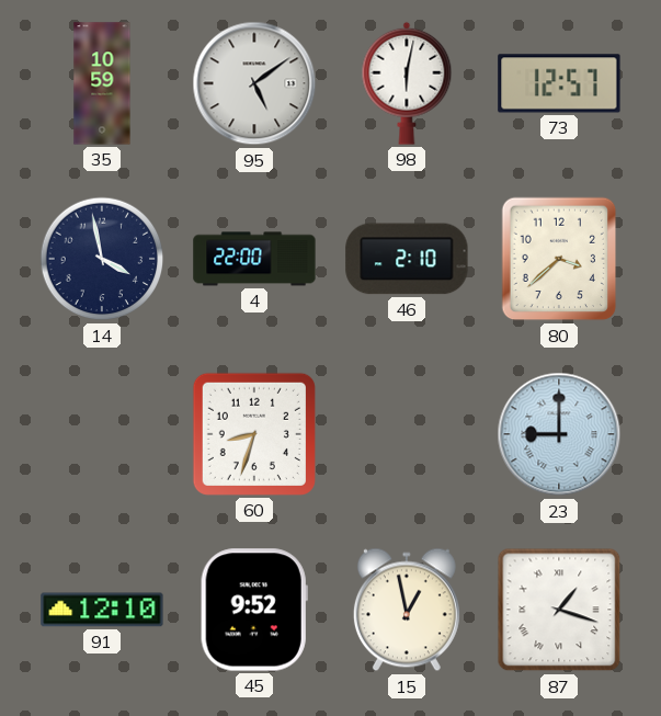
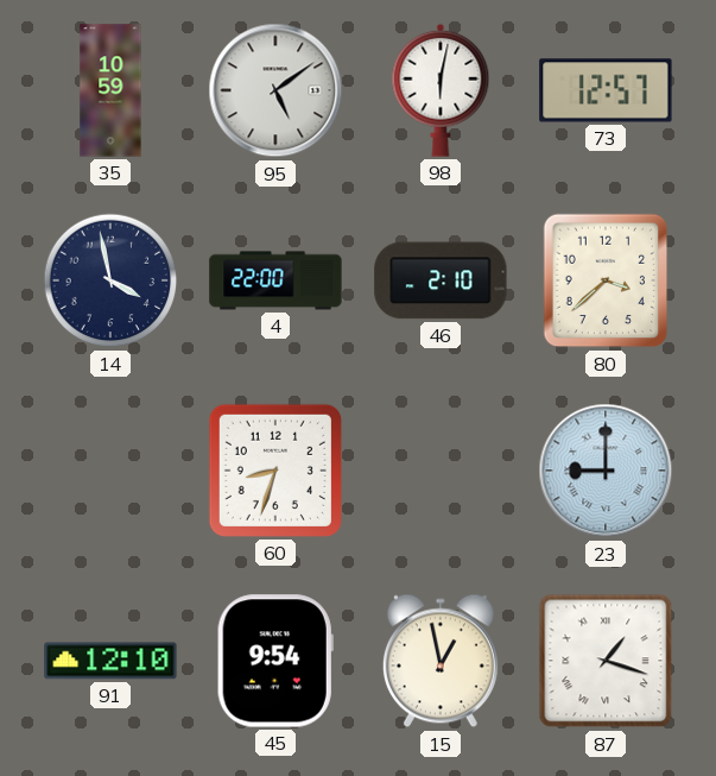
45: 9:52 -> 9:54
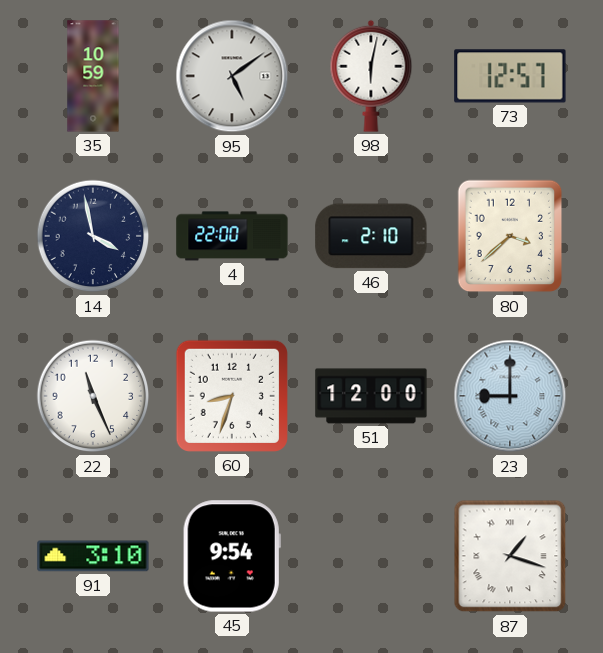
22: none -> 11:26
51: none -> 12:00
91: 12:10 -> 3:10
15: 12:58 -> none
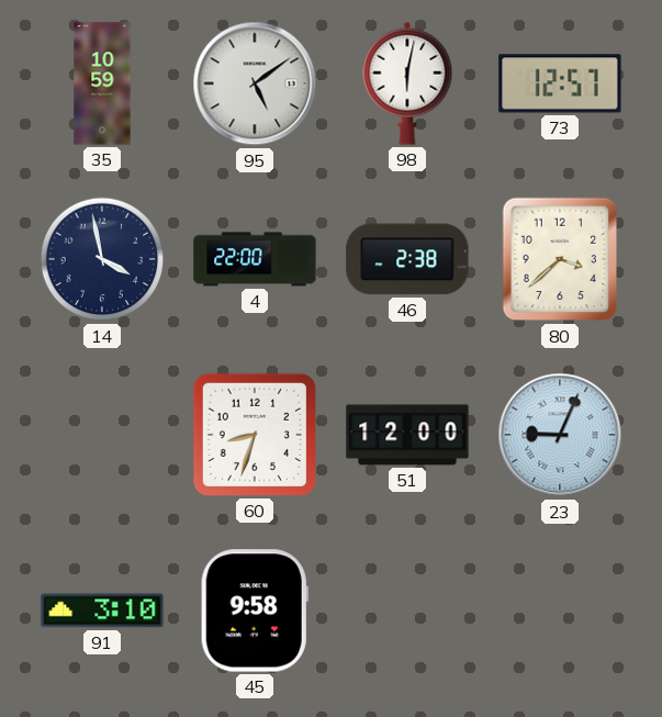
46: 2:10 -> 2:38
22: 11:26 -> none
23: 9:00 -> 9:04
45: 9:54 -> 9:58
87: 1:18 -> none
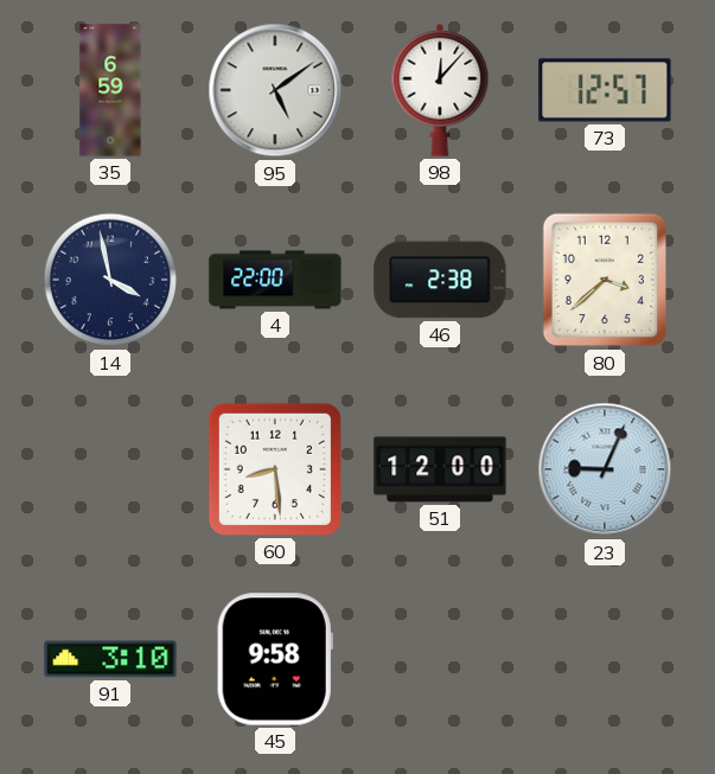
35: 10:59 -> 6:59
98: 6:02 -> 12:07
60: 8:33 -> 8:29
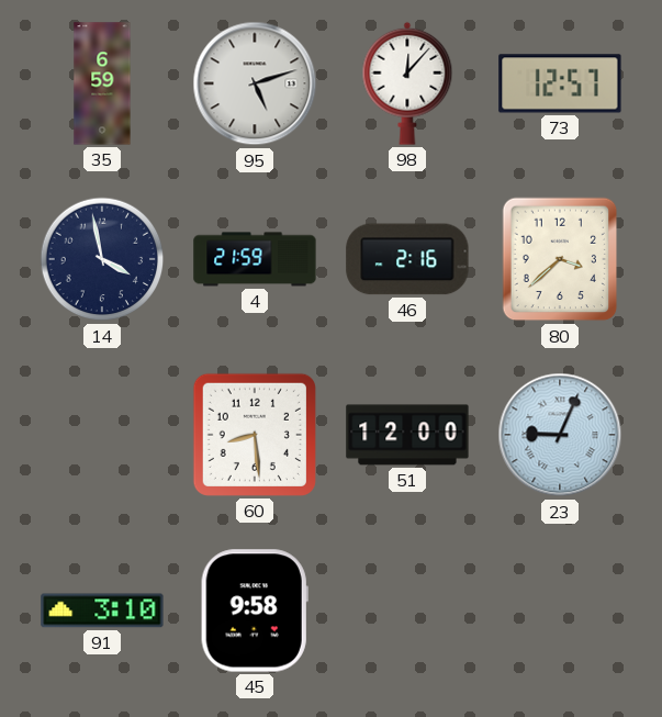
95: 5:09 -> 5:12
4: 22:00 -> 21:59
46: 2:38 -> 2:16
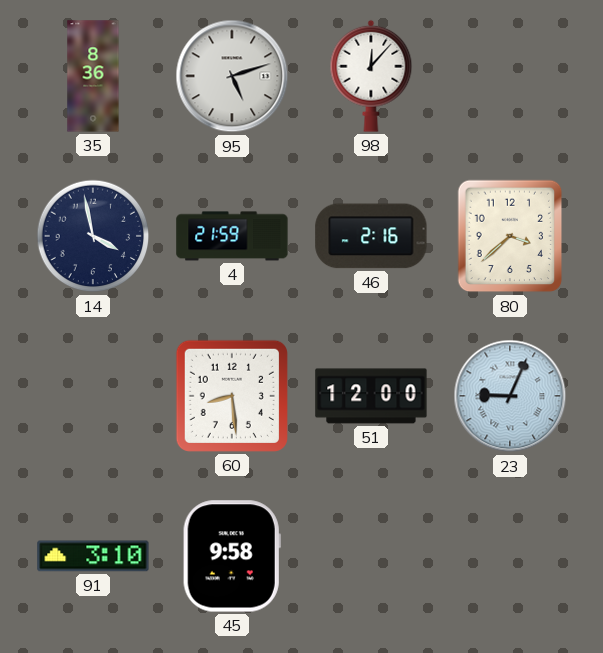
35: 6:59 -> 8:36
73: 12:57 -> none
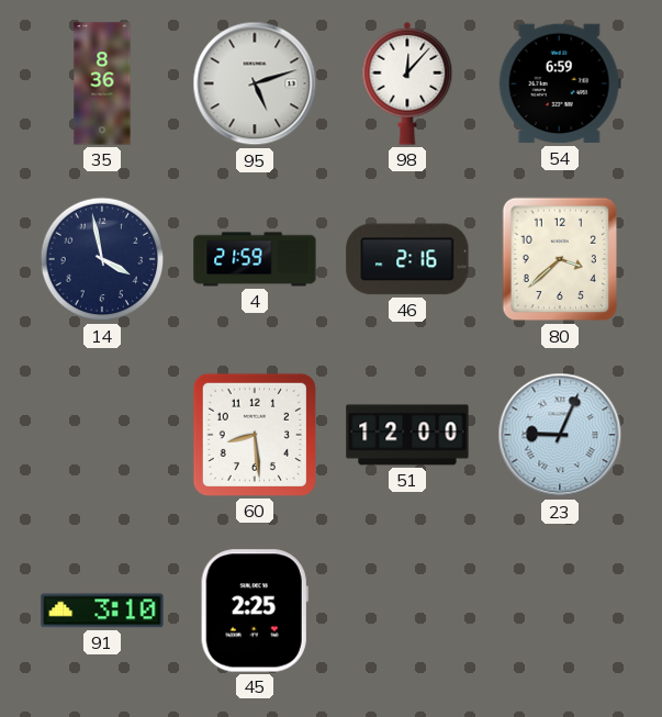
54: none -> 6:59
45: 9:58 -> 2:25
